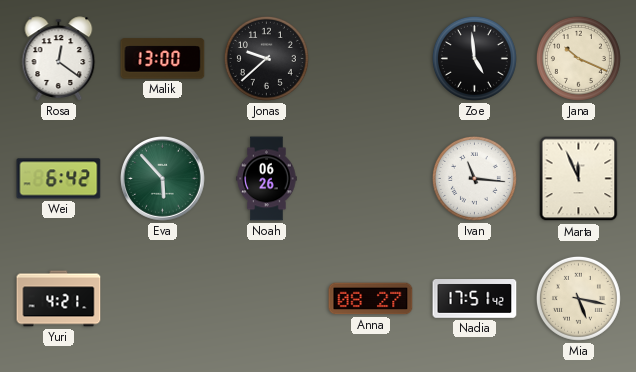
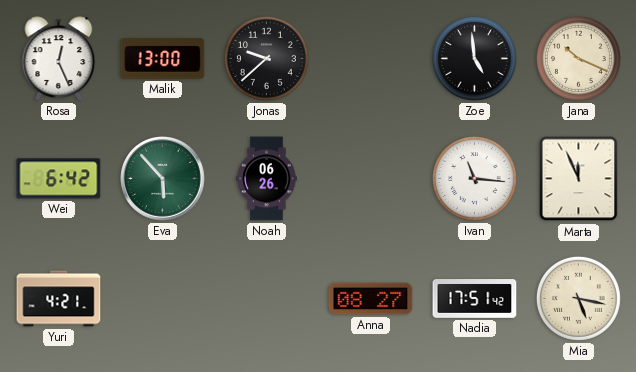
Rosa: 12:21 -> 12:26
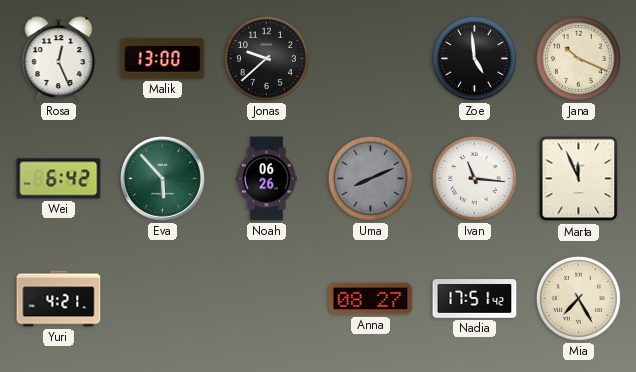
Uma: none -> 8:11
Mia: 5:17 -> 7:25
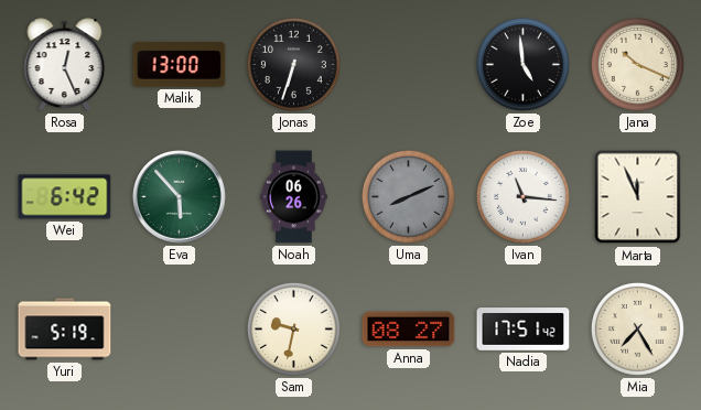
Jonas: 9:38 -> 6:33
Yuri: 4:21 -> 5:19
Sam: none -> 9:32
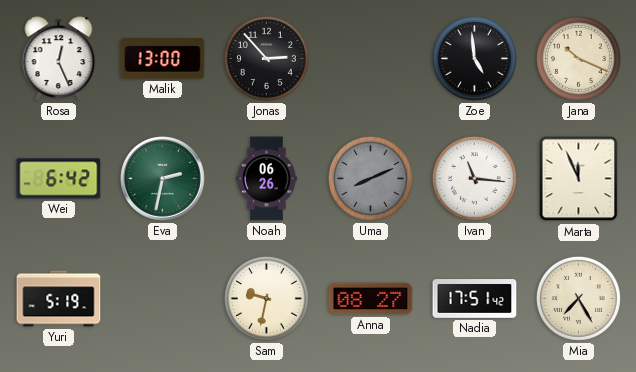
Jonas: 6:33 -> 2:53
Eva: 5:53 -> 2:32
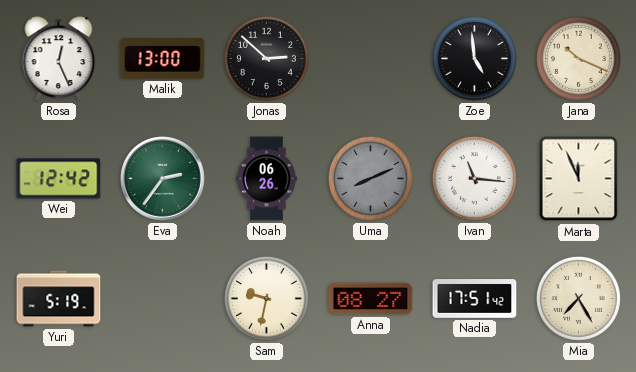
Jonas: 2:53 -> 2:52
Wei: 6:42 -> 12:42
Eva: 2:32 -> 2:36
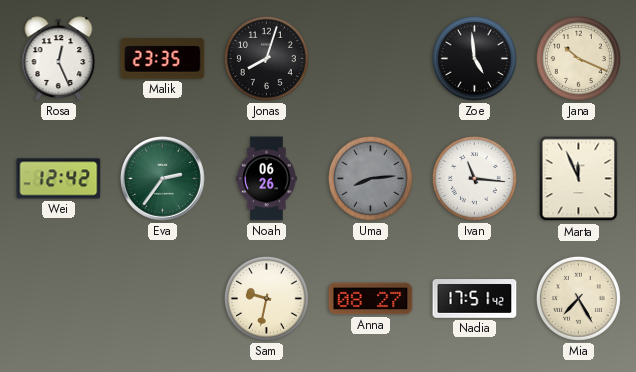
Malik: 13:00 -> 23:35
Jonas: 2:52 -> 8:03
Uma: 8:11 -> 8:14
Yuri: 5:19 -> none
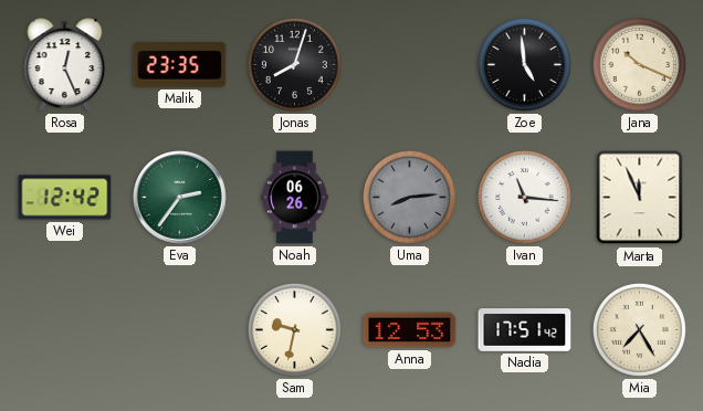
Anna: 08:27 -> 12:53
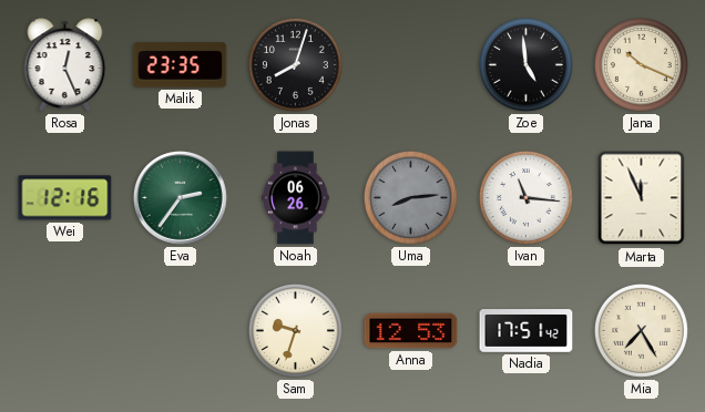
Wei: 12:42 -> 12:16
Sam: 9:32 -> 9:33
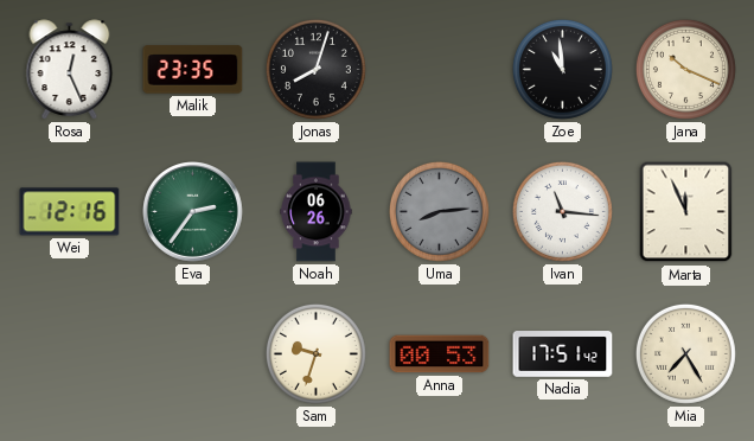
Zoe: 4:59 -> 10:59
Anna: 12:53 -> 00:53
